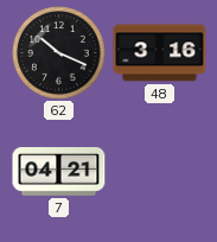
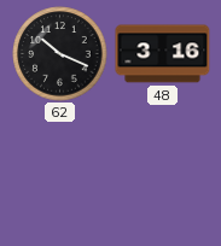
7: 04:21 -> none
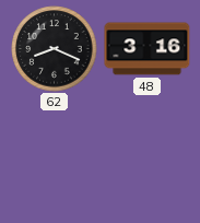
62: 10:19 -> 8:19
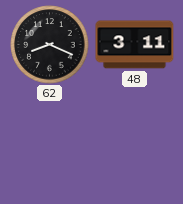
48: 3:16 -> 3:11
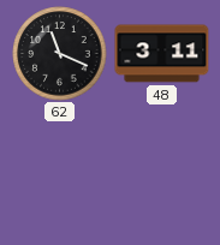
62: 8:19 -> 11:19
